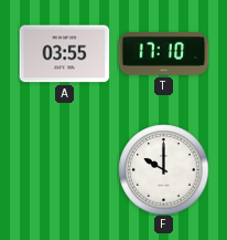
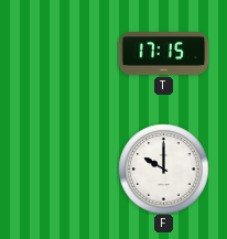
A: 03:55 -> none
T: 17:10 -> 17:15
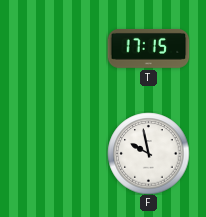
F: 10:00 -> 9:58
